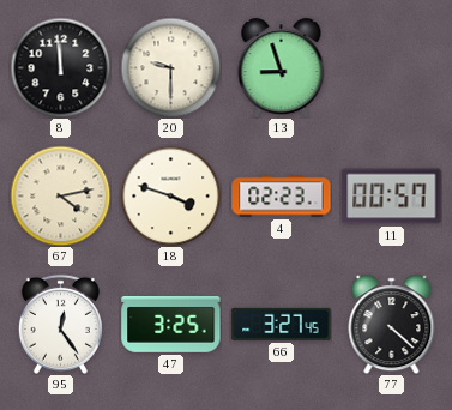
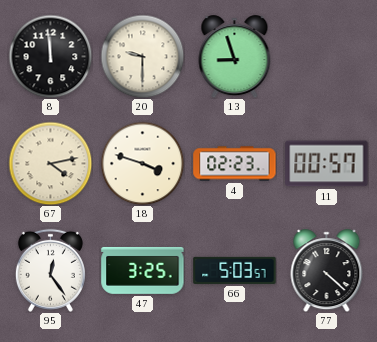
66: 3:27 -> 5:03
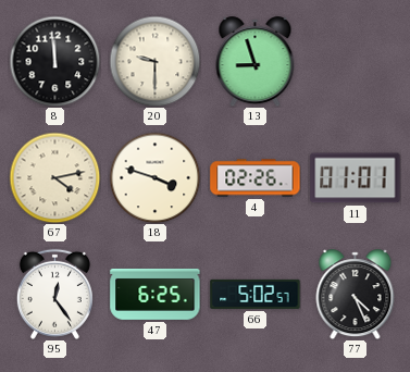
4: 02:23 -> 02:26
11: 00:57 -> 01:01
47: 3:25 -> 6:25
66: 5:03 -> 5:02
77: 4:22 -> 4:26
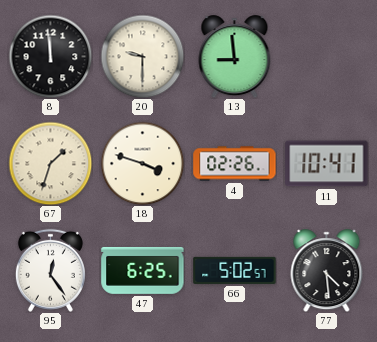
13: 8:57 -> 8:59
67: 4:13 -> 1:33
11: 01:01 -> 10:41
77: 4:26 -> 4:29
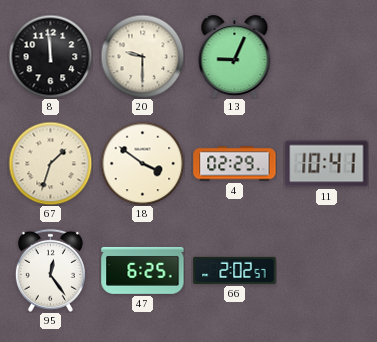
13: 8:59 -> 9:04
18: 3:48 -> 3:51
4: 02:26 -> 02:29
66: 5:02 -> 2:02
77: 4:29 -> none
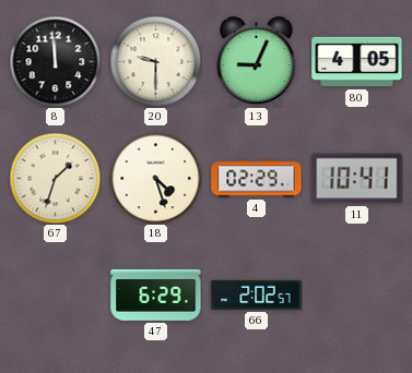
80: none -> 4:05
18: 3:51 -> 4:27
95: 12:24 -> none
47: 6:25 -> 6:29
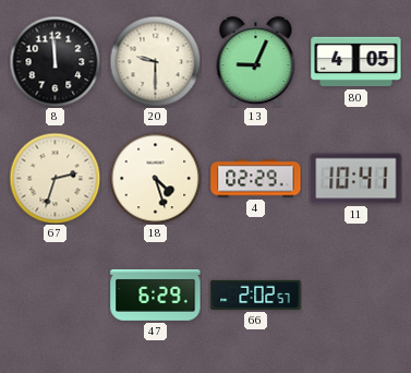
67: 1:33 -> 2:33
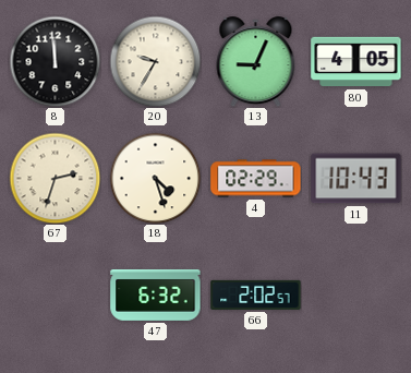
20: 9:30 -> 9:35
11: 10:41 -> 10:43
47: 6:29 -> 6:32
